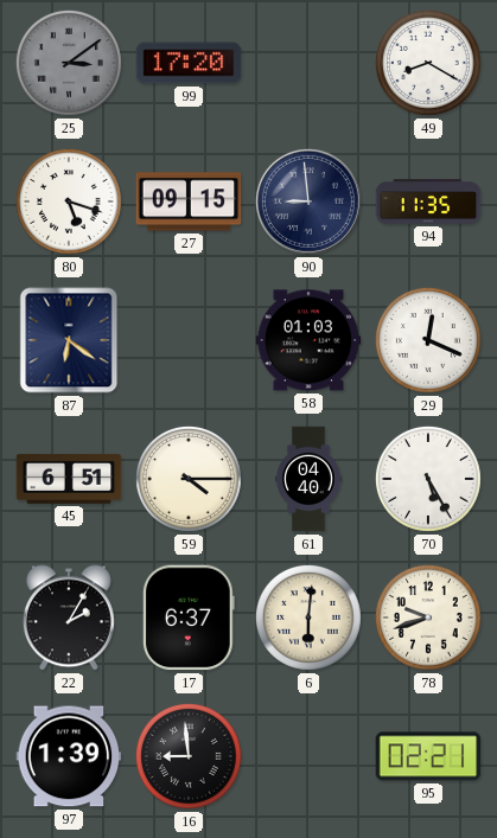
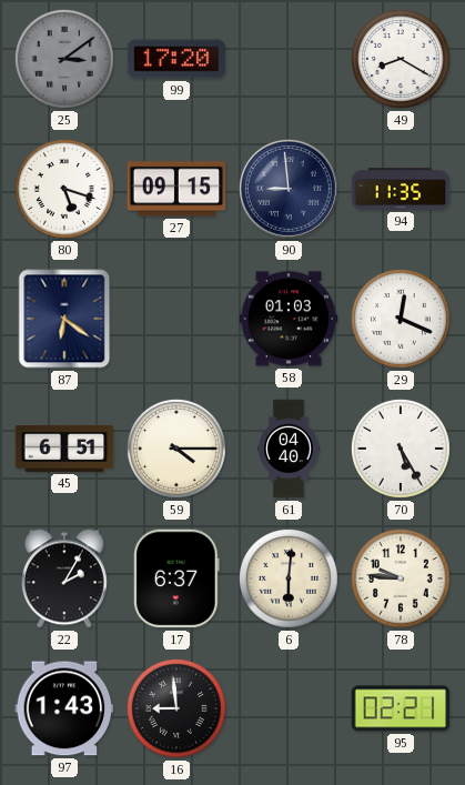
78: 9:42 -> 9:46
97: 1:39 -> 1:43
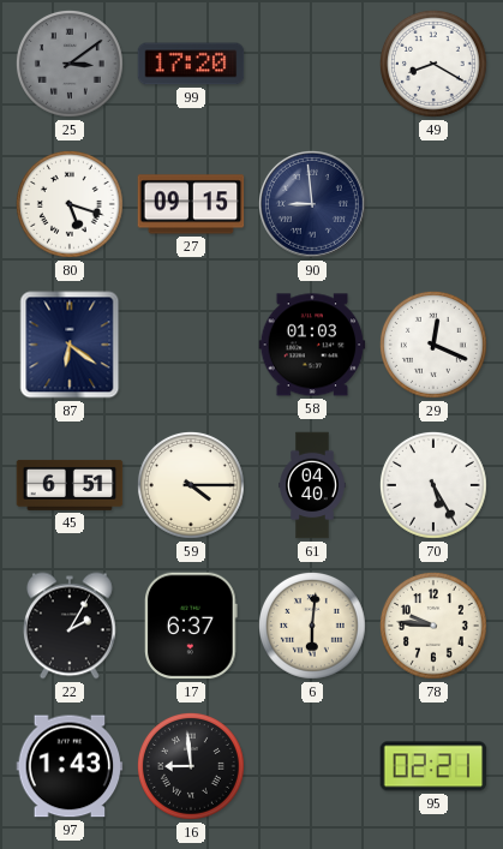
94: 11:35 -> none
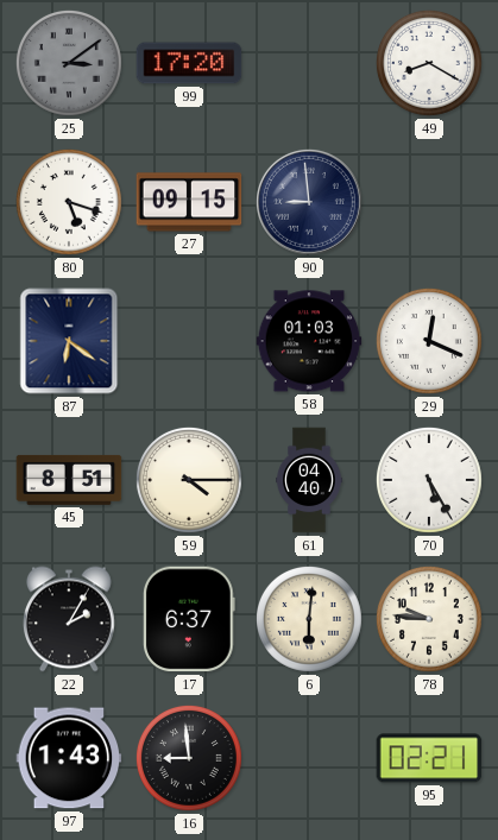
45: 6:51 -> 8:51
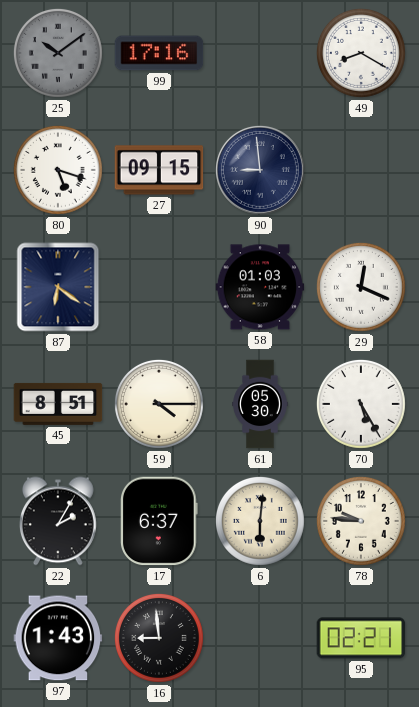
25: 3:09 -> 10:09
99: 17:20 -> 17:16
61: 04:40 -> 05:30
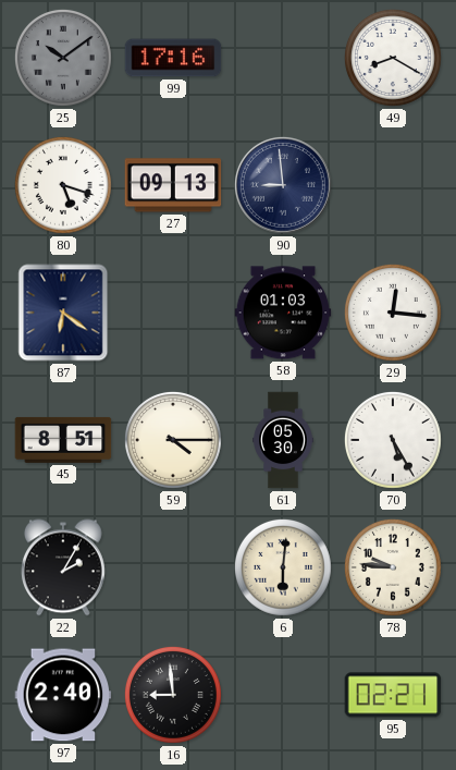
27: 09:15 -> 09:13
29: 12:19 -> 12:16
17: 6:37 -> none
97: 1:43 -> 2:40
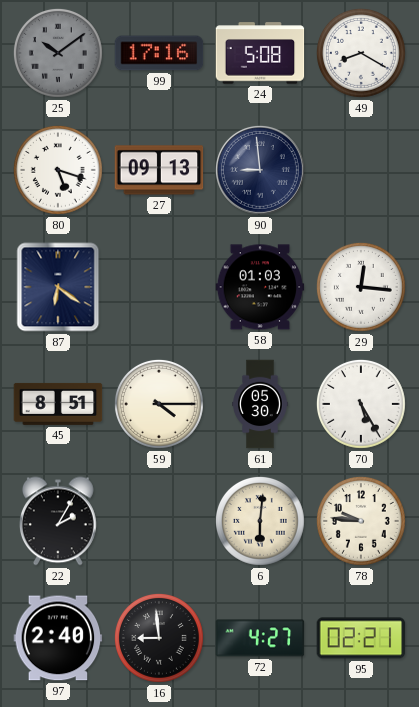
24: none -> 5:08
72: none -> 4:27
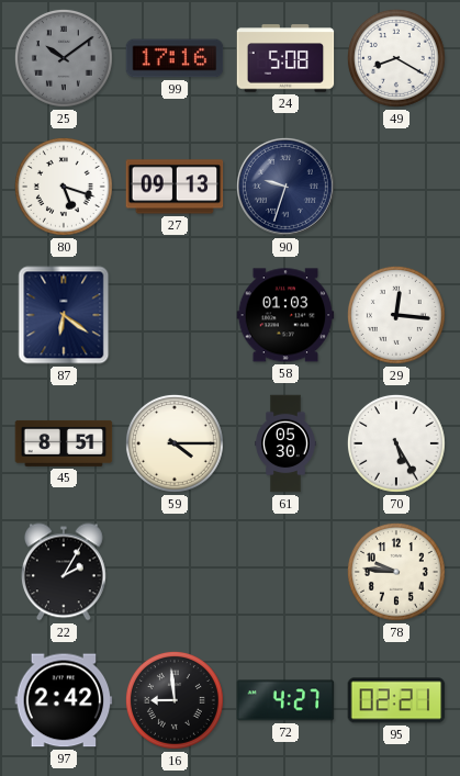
90: 8:59 -> 9:33
6: 6:01 -> none
97: 2:40 -> 2:42
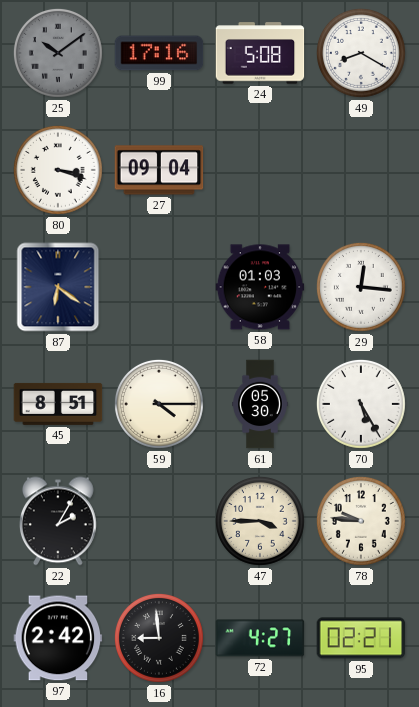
80: 5:18 -> 3:18
27: 09:13 -> 09:04
90: 9:33 -> none
47: none -> 3:45
